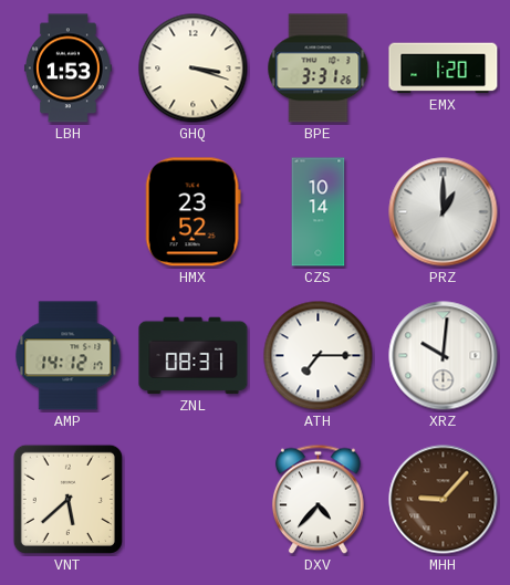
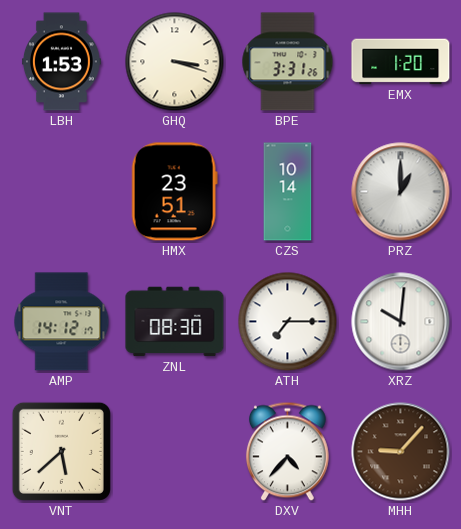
HMX: 23:52 -> 23:51
ZNL: 08:31 -> 08:30
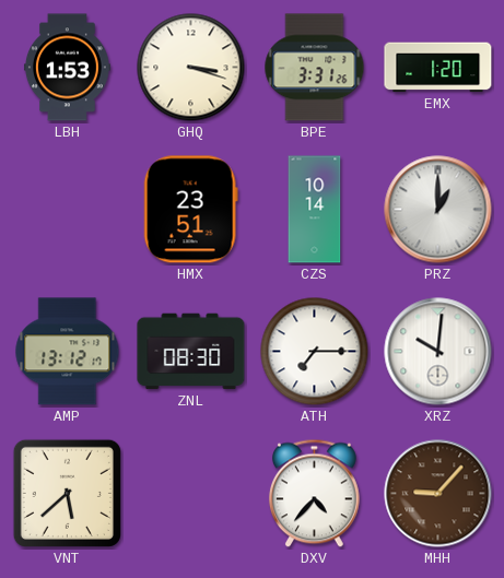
AMP: 14:12 -> 13:12
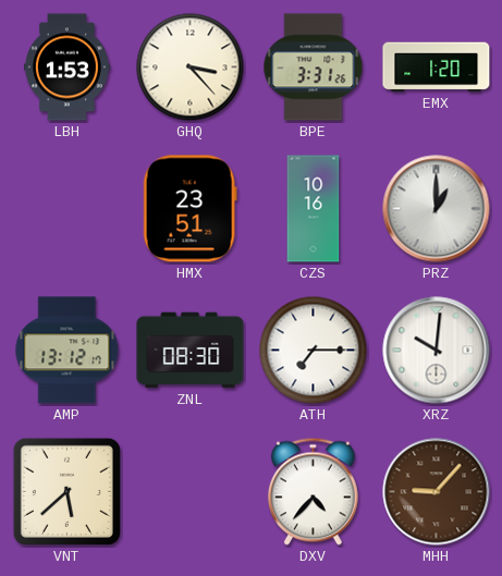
GHQ: 3:18 -> 3:23
CZS: 10:14 -> 10:16
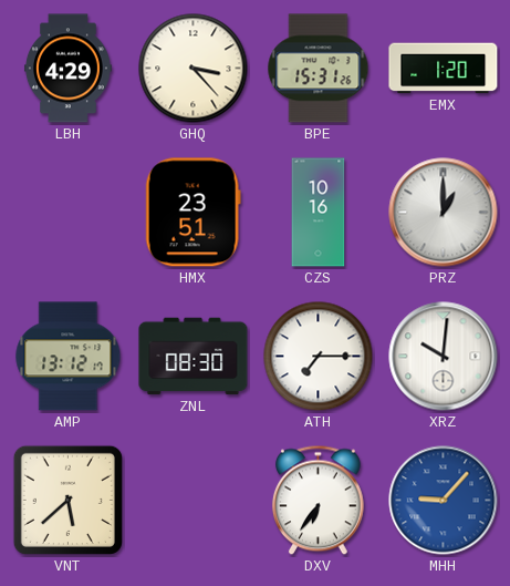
LBH: 1:53 -> 4:29
BPE: 3:31 -> 15:31
DXV: 4:37 -> 6:36
MHH dial: brown -> blue
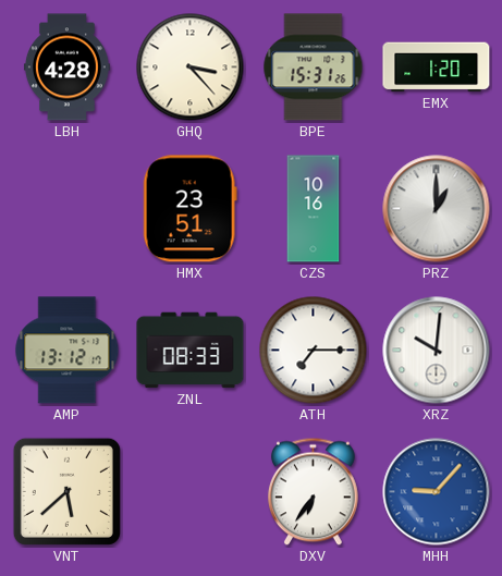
LBH: 4:29 -> 4:28
ZNL: 08:30 -> 08:33
